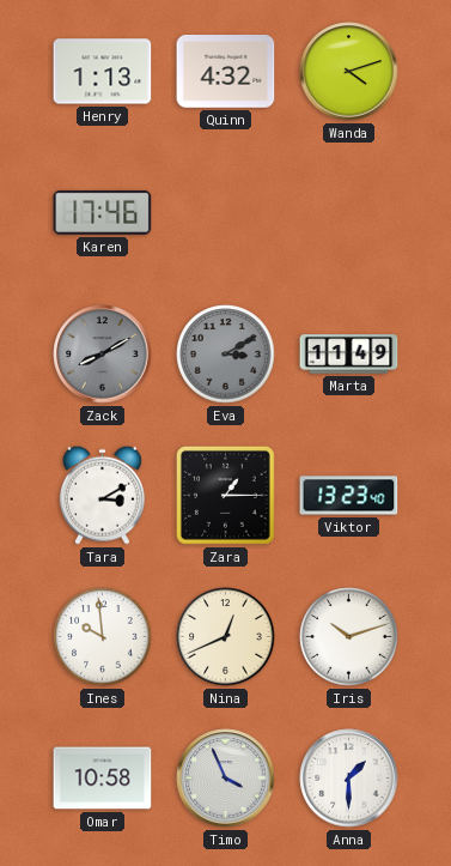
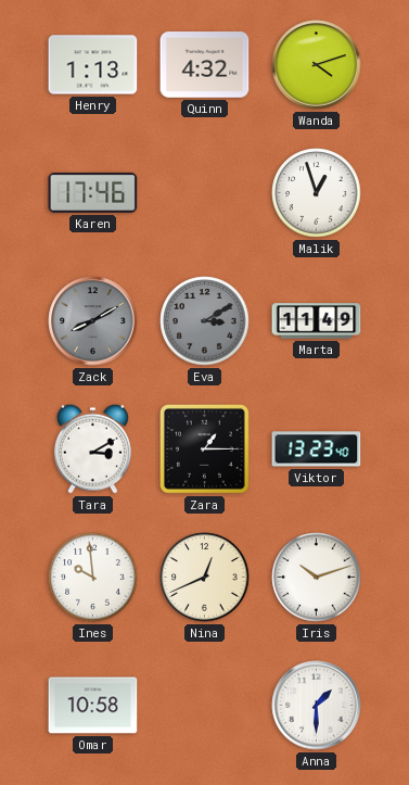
Malik: none -> 12:57
Timo: 3:56 -> none
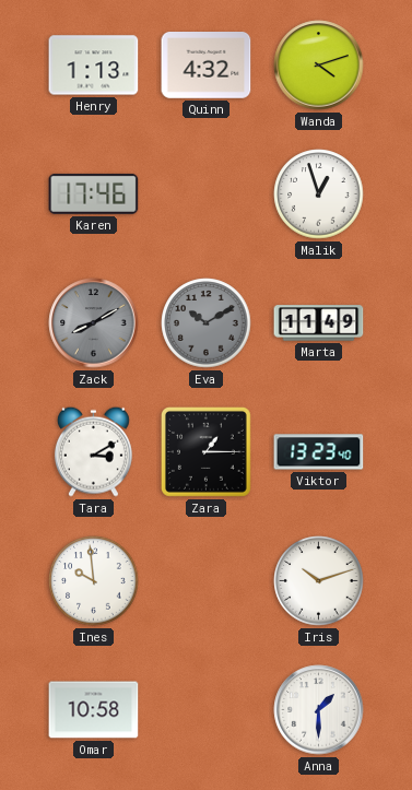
Eva: 3:10 -> 10:10
Nina: 12:41 -> none
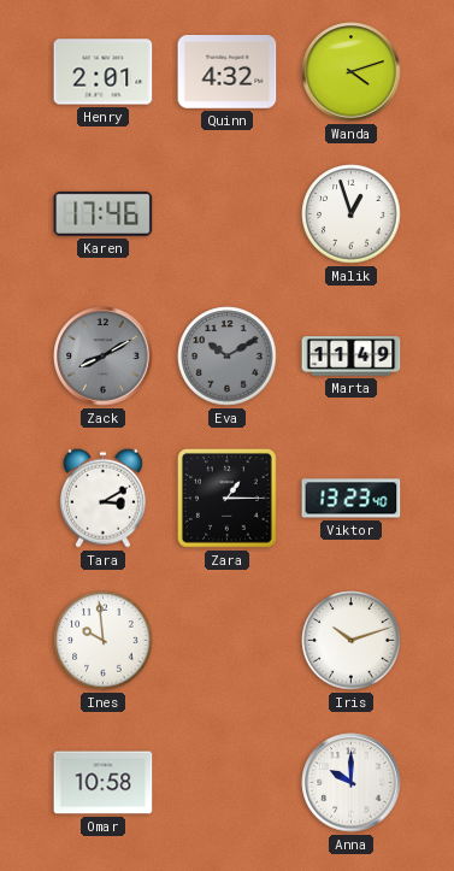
Henry: 1:13 -> 2:01
Anna: 1:30 -> 10:00
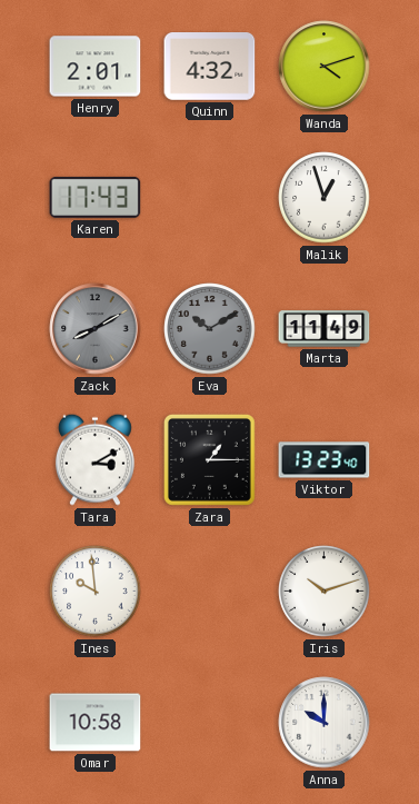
Karen: 17:46 -> 17:43
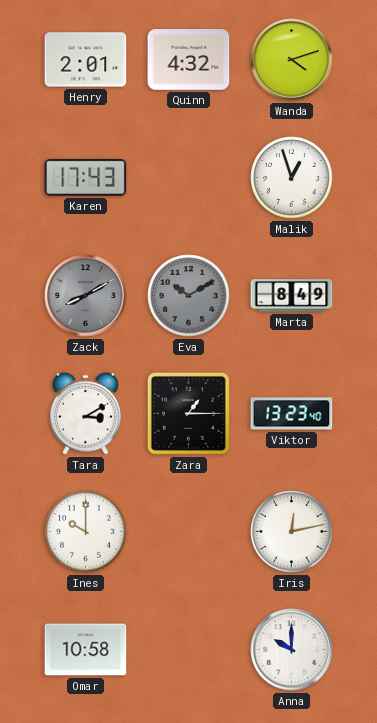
Marta: 11:49 -> 8:49
Ines: 9:59 -> 10:00
Iris: 10:12 -> 12:13
